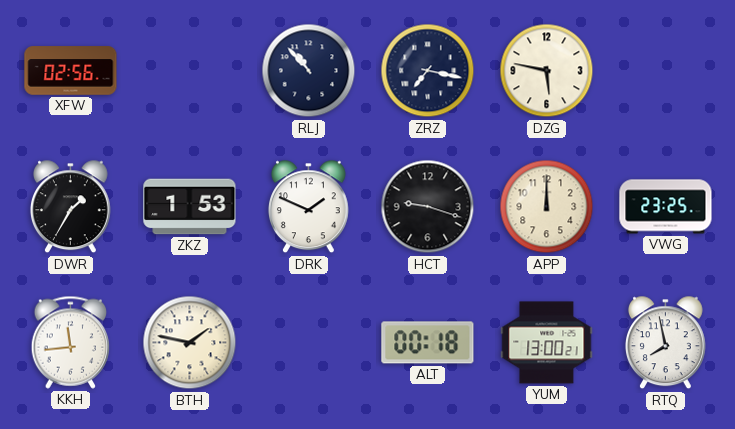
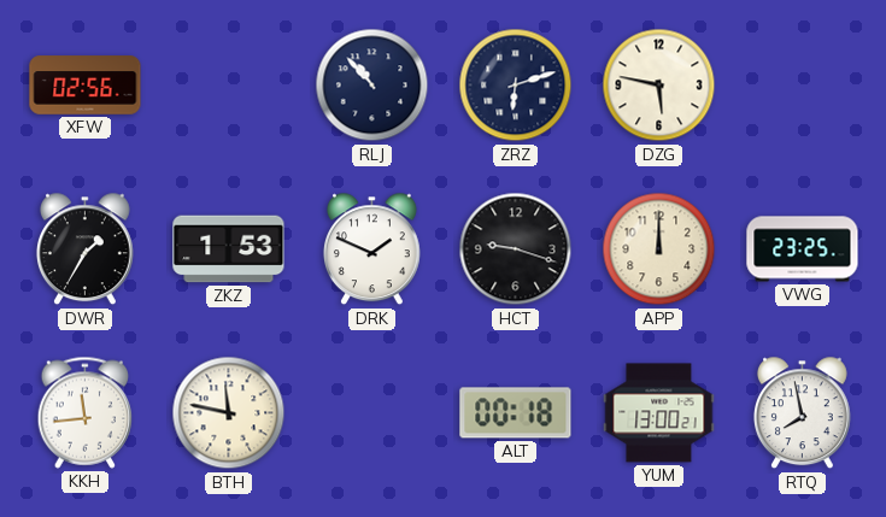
ZRZ: 7:17 -> 6:12
BTH: 1:47 -> 11:47
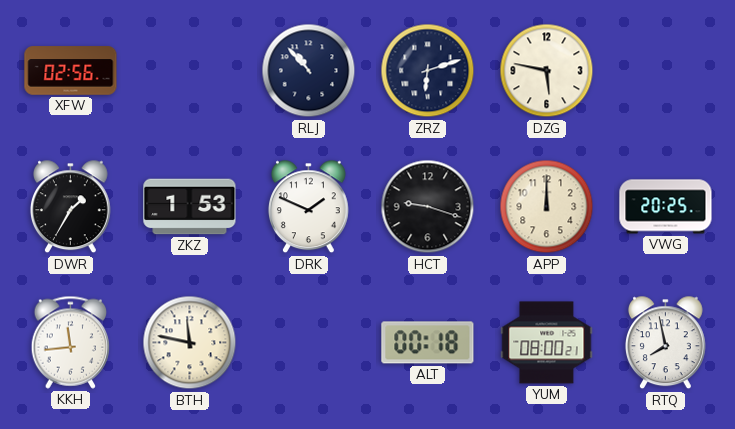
VWG: 23:25 -> 20:25
YUM: 13:00 -> 08:00
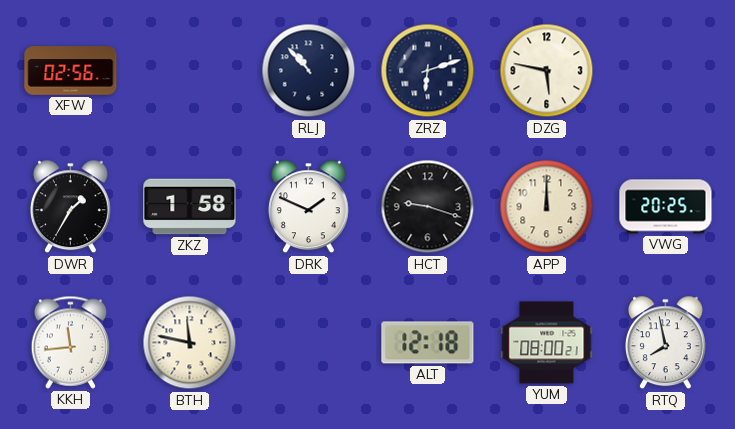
ZKZ: 1:53 -> 1:58
ALT: 00:18 -> 12:18
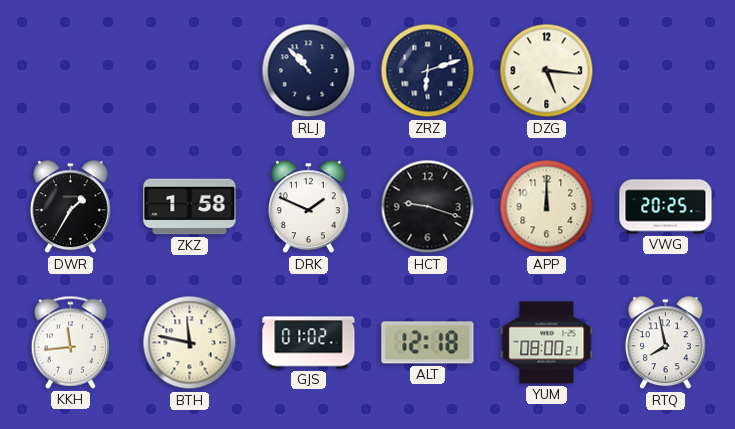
XFW: 02:56 -> none
DZG: 5:47 -> 5:16
GJS: none -> 01:02
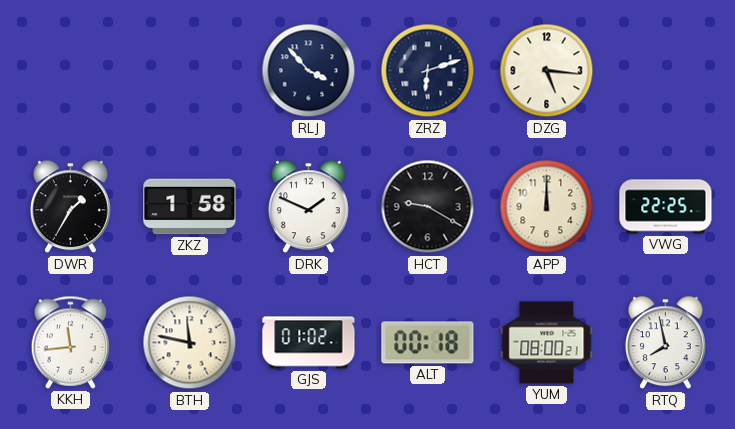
RLJ: 10:53 -> 3:53
HCT: 9:18 -> 9:20
VWG: 20:25 -> 22:25
ALT: 12:18 -> 00:18
